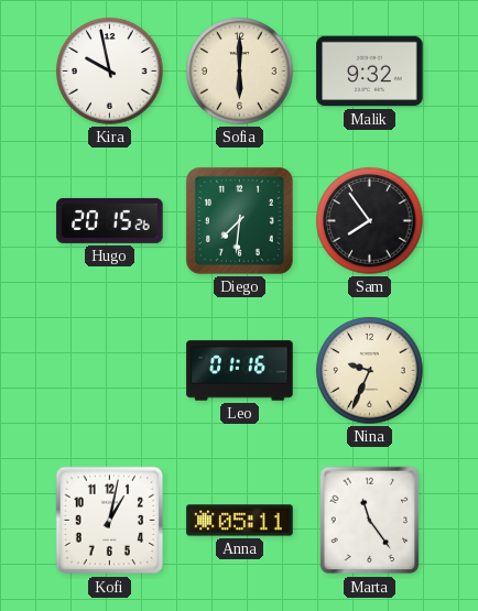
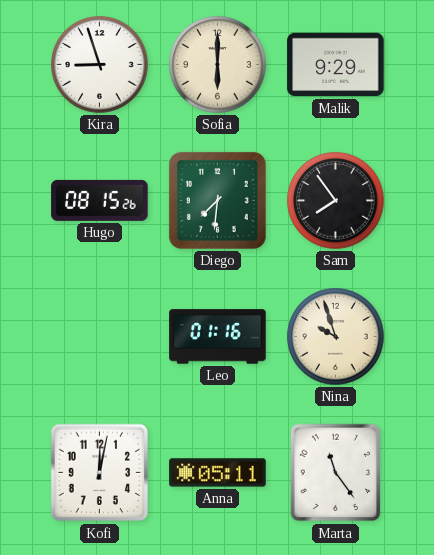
Kira: 9:58 -> 8:57
Malik: 9:32 -> 9:29
Hugo: 20:15 -> 08:15
Nina: 9:34 -> 9:57
Kofi: 1:02 -> 12:02
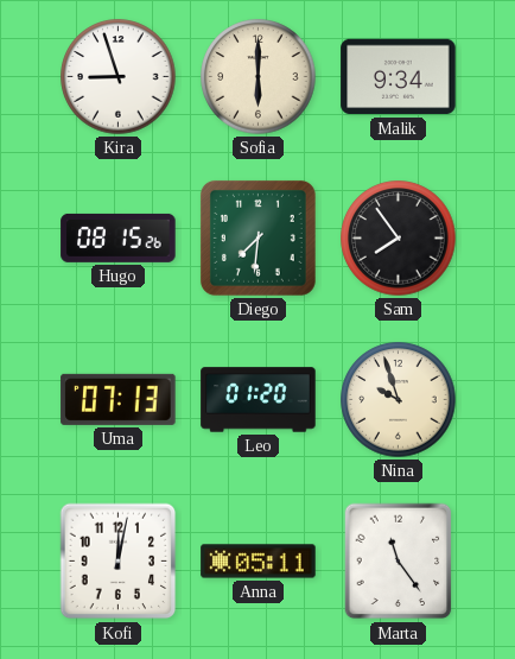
Malik: 9:29 -> 9:34
Uma: none -> 07:13
Leo: 01:16 -> 01:20
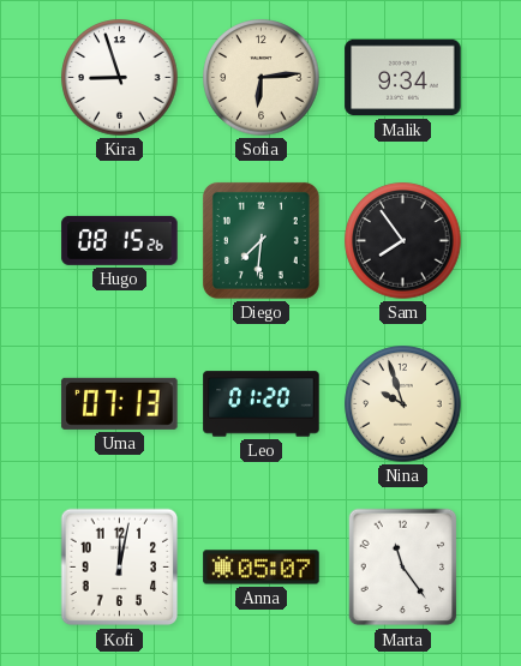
Sofia: 6:00 -> 6:14
Anna: 05:11 -> 05:07
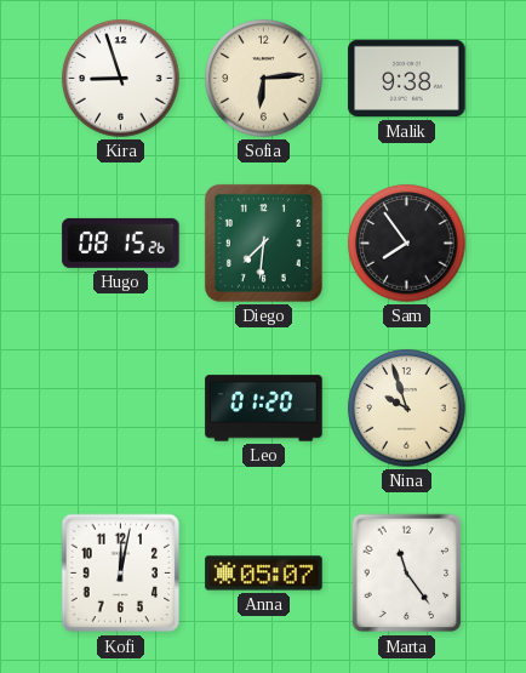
Malik: 9:34 -> 9:38
Uma: 07:13 -> none
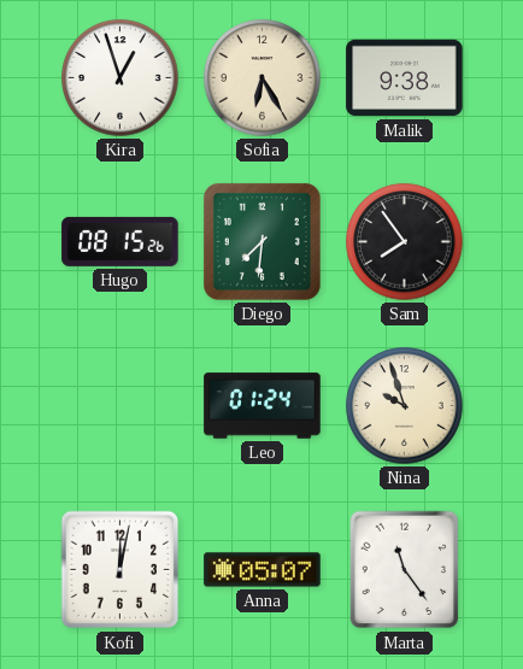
Kira: 8:57 -> 12:57
Sofia: 6:14 -> 6:25
Leo: 01:20 -> 01:24
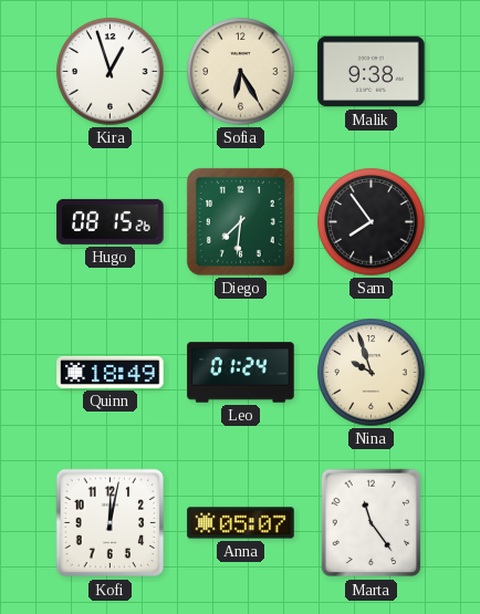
Quinn: none -> 18:49
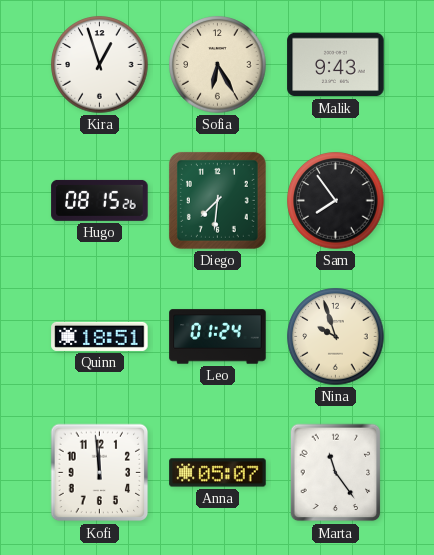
Malik: 9:38 -> 9:43
Quinn: 18:49 -> 18:51
Kofi: 12:02 -> 11:59
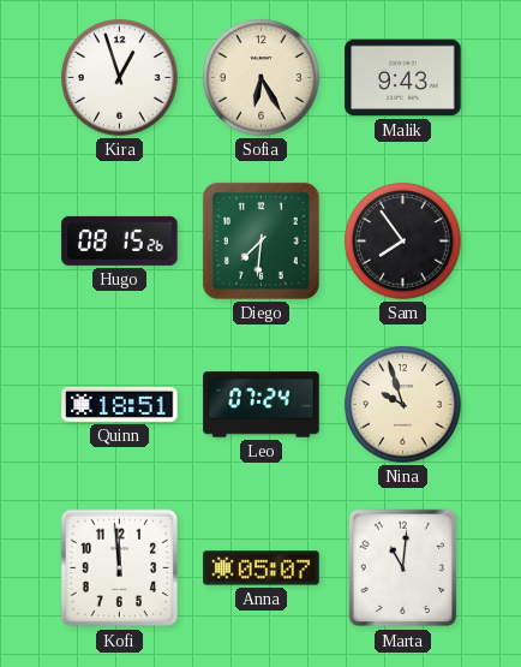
Leo: 01:24 -> 07:24
Marta: 11:24 -> 11:01
